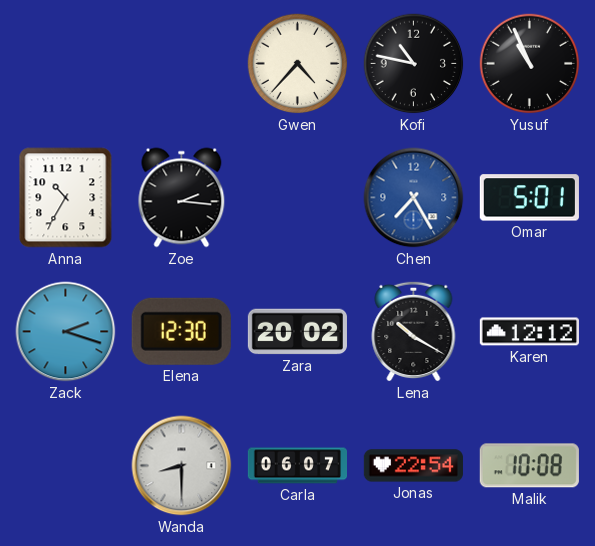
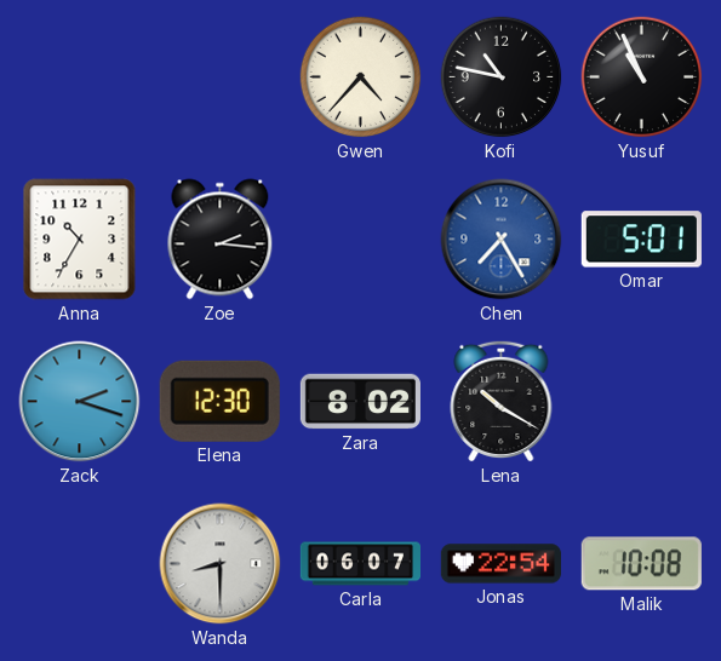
Zara: 20:02 -> 8:02
Karen: 12:12 -> none
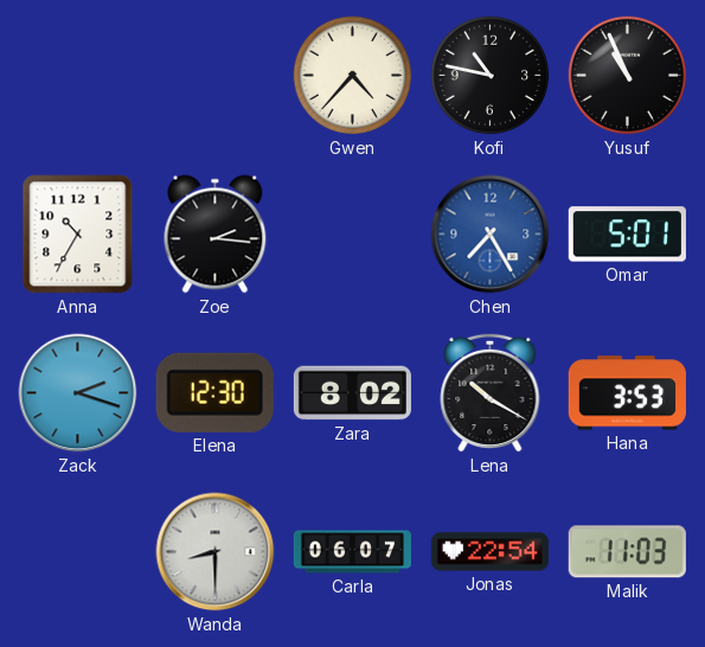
Hana: none -> 3:53
Malik: 10:08 -> 11:03
